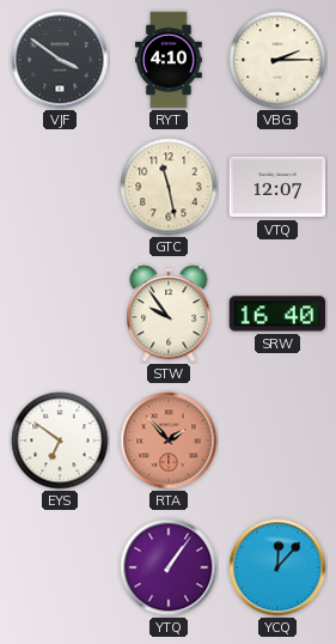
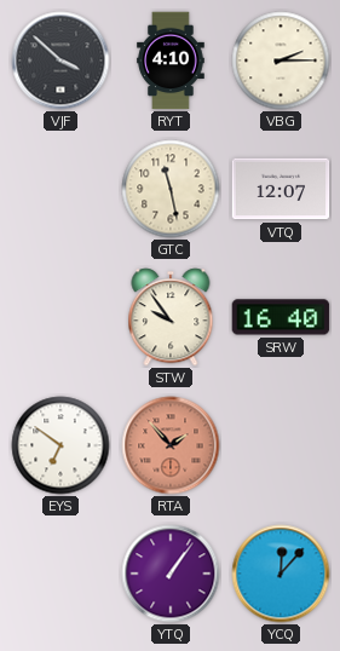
VJF: 3:51 -> 3:52
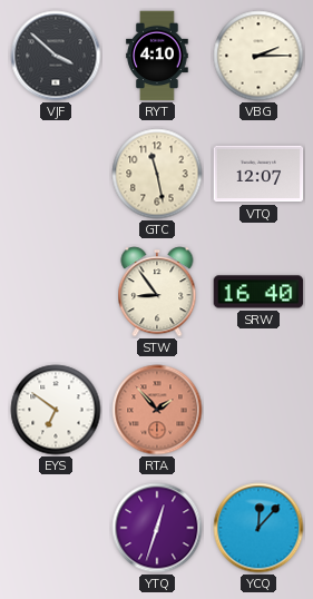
STW: 9:54 -> 8:54
YTQ: 1:06 -> 12:33
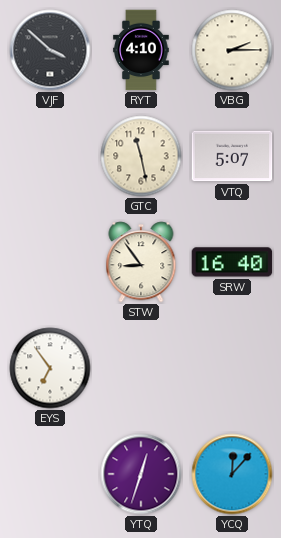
VTQ: 12:07 -> 5:07
EYS: 6:51 -> 6:54
RTA: 1:53 -> none
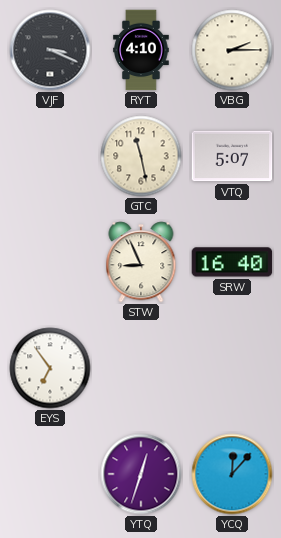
VJF: 3:52 -> 3:19
STW: 8:54 -> 8:56
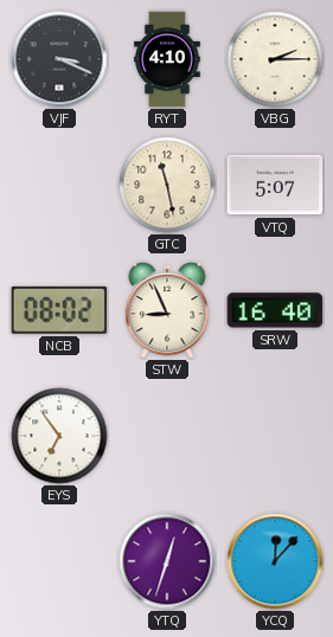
NCB: none -> 08:02
